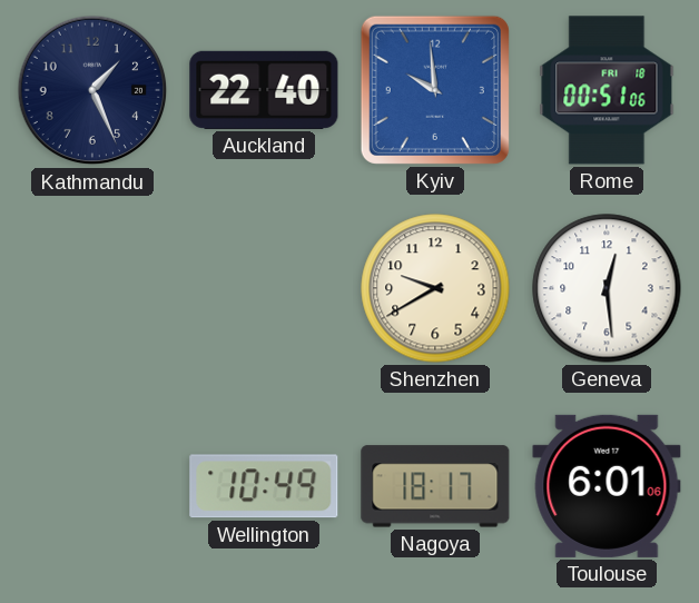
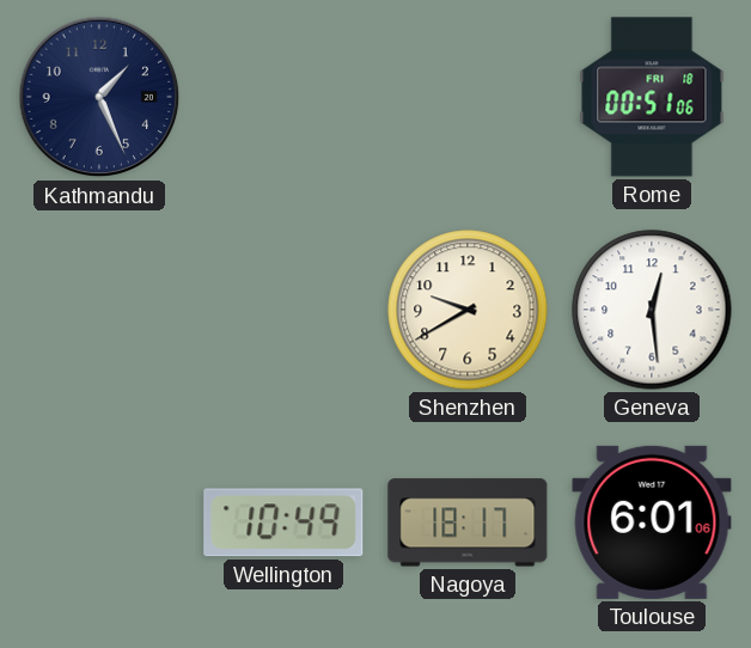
Auckland: 22:40 -> none
Kyiv: 9:59 -> none
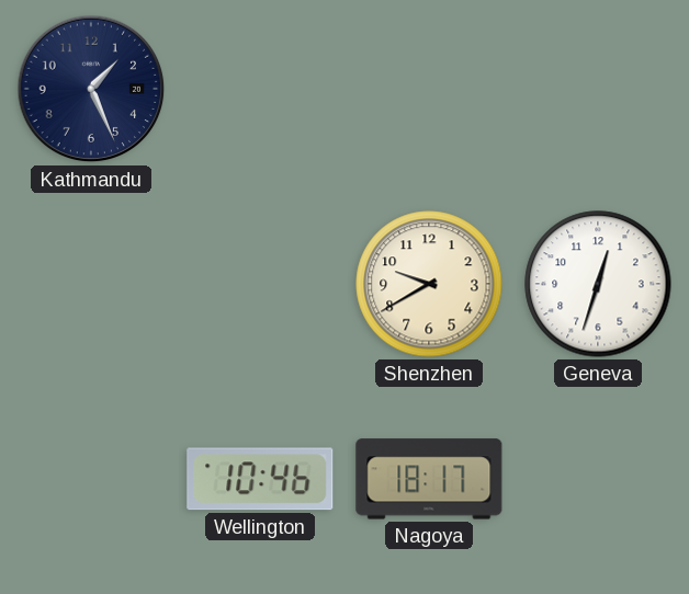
Rome: 00:51 -> none
Geneva: 12:29 -> 12:33
Wellington: 10:49 -> 10:46
Toulouse: 6:01 -> none
